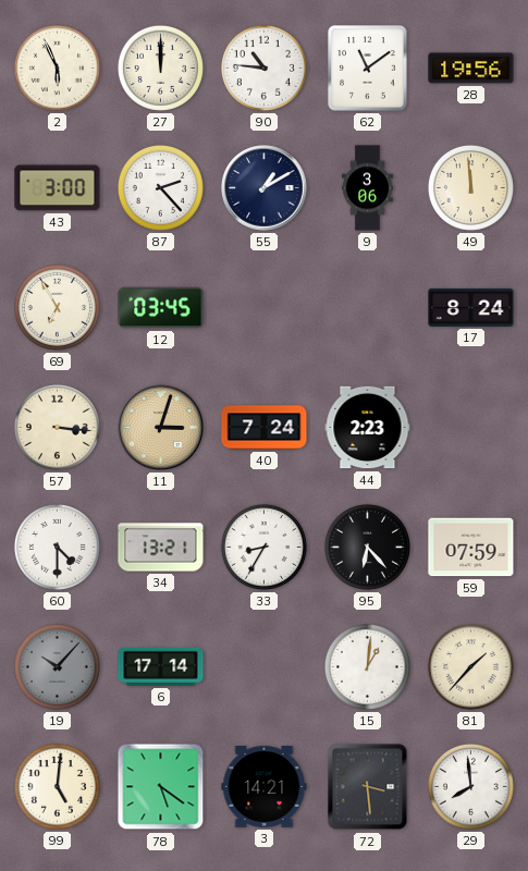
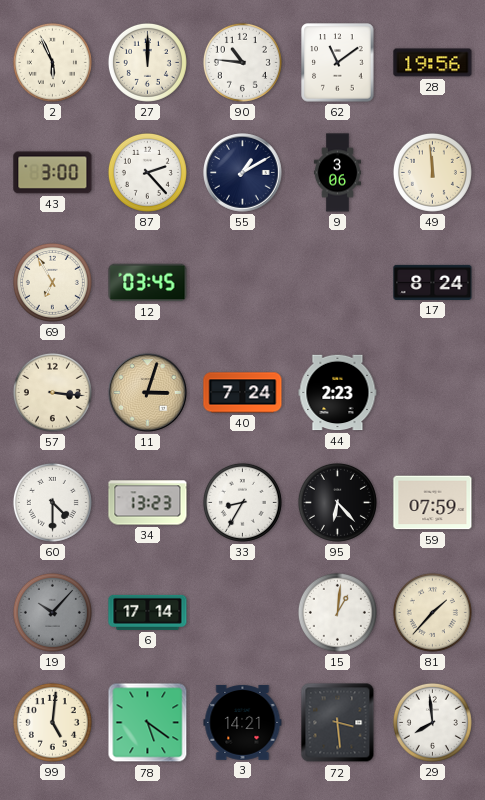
34: 13:21 -> 13:23
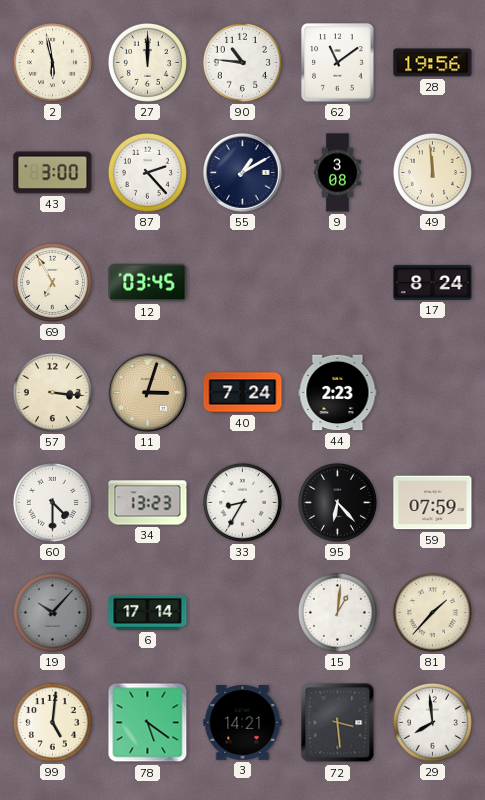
2: 5:56 -> 5:58
9: 3:06 -> 3:08
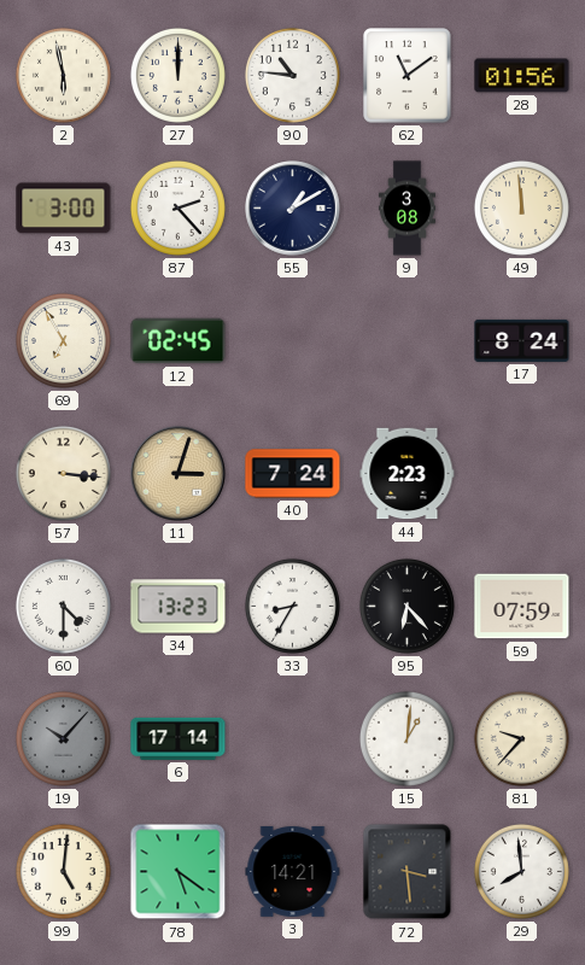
28: 19:56 -> 01:56
12: 03:45 -> 02:45
81: 1:37 -> 9:37
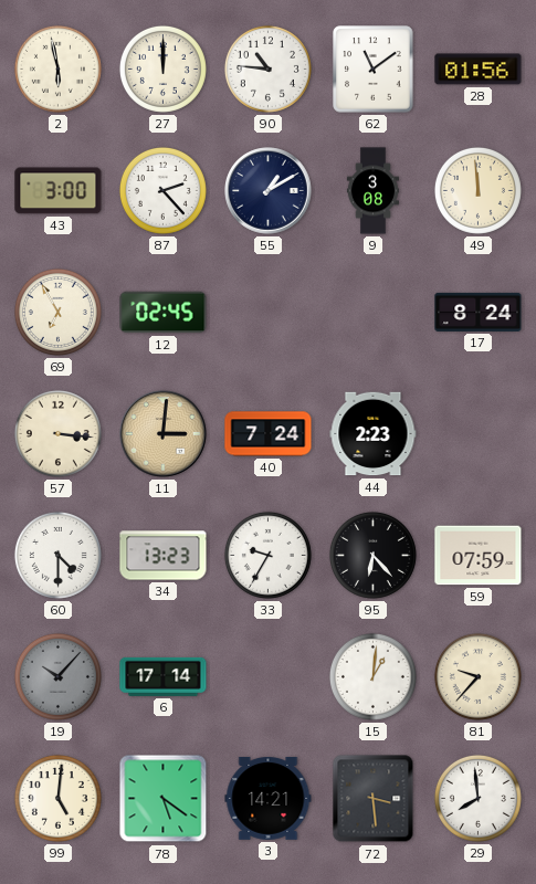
11: 3:03 -> 3:01
33: 8:35 -> 9:35
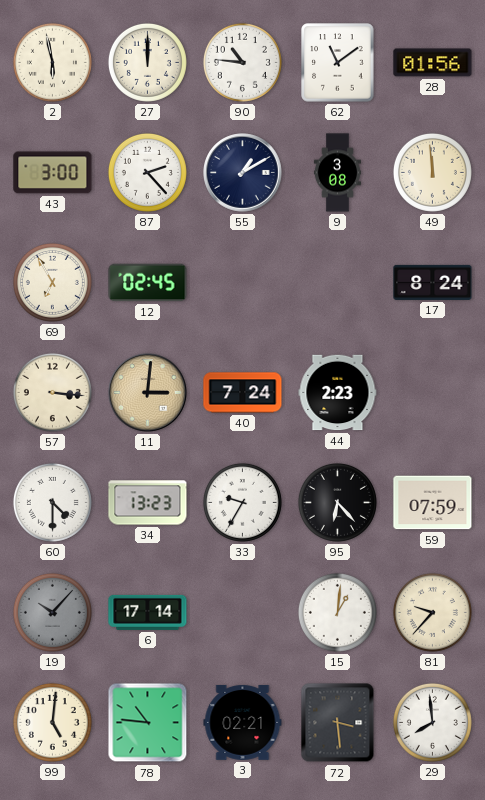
78: 5:21 -> 10:46
3: 14:21 -> 02:21
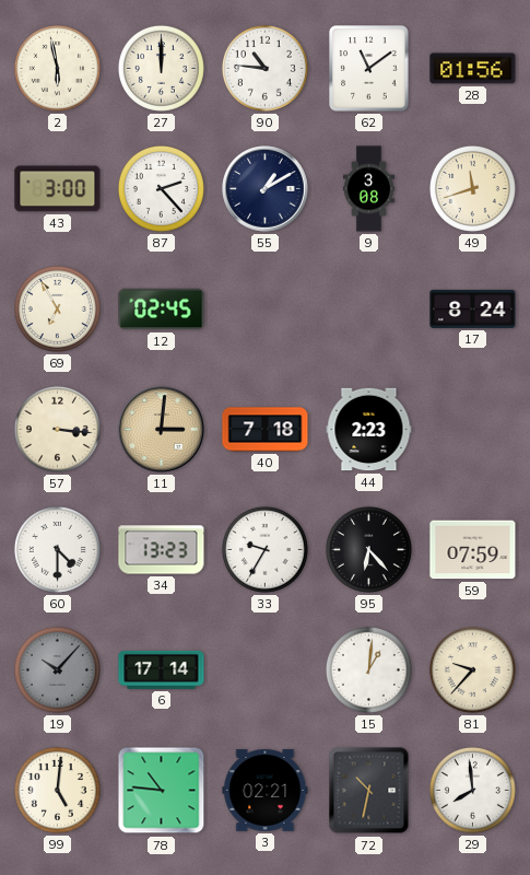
49: 11:59 -> 11:42
40: 7:24 -> 7:18
72: 3:29 -> 10:32
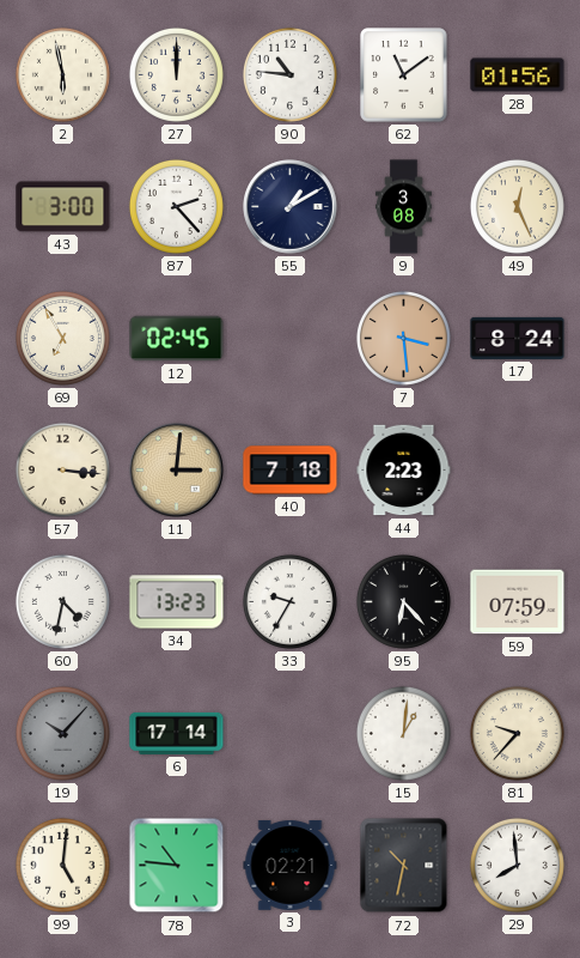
49: 11:42 -> 12:26
7: none -> 3:29
60: 4:30 -> 4:32
